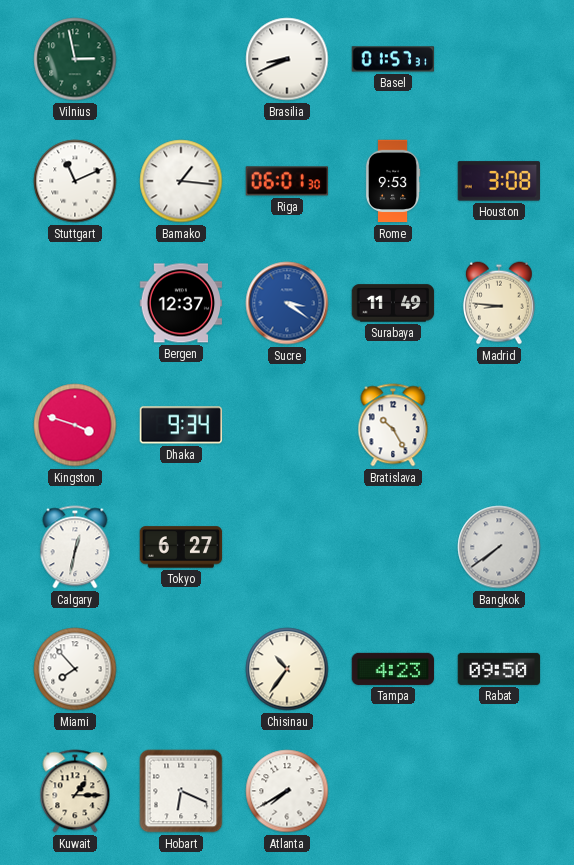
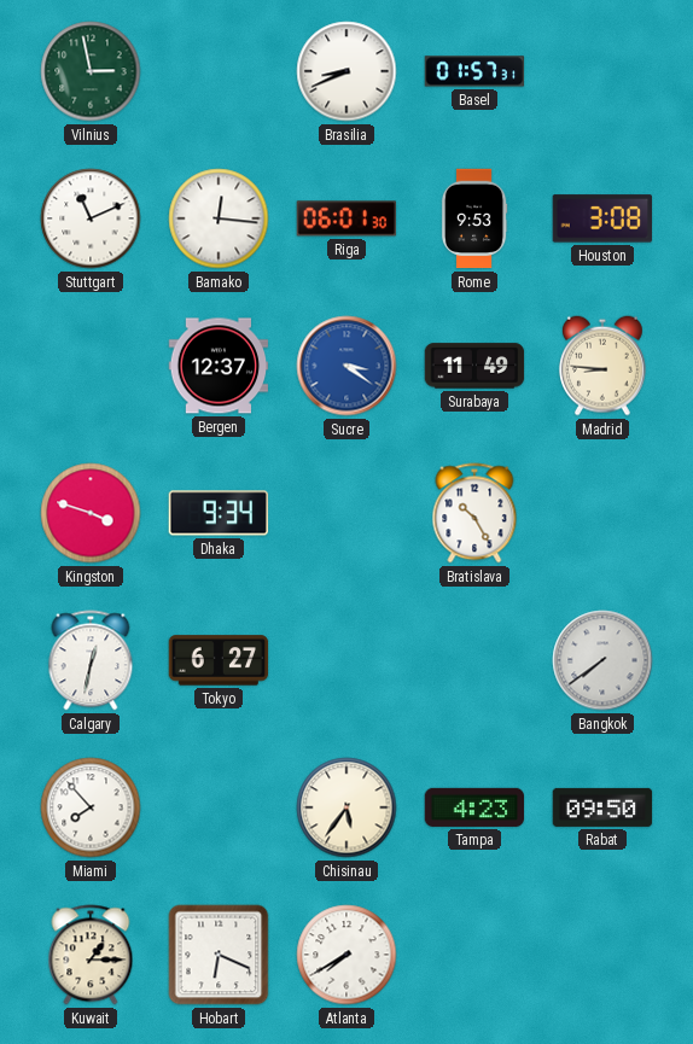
Bamako: 1:16 -> 12:16
Chisinau: 10:36 -> 5:36
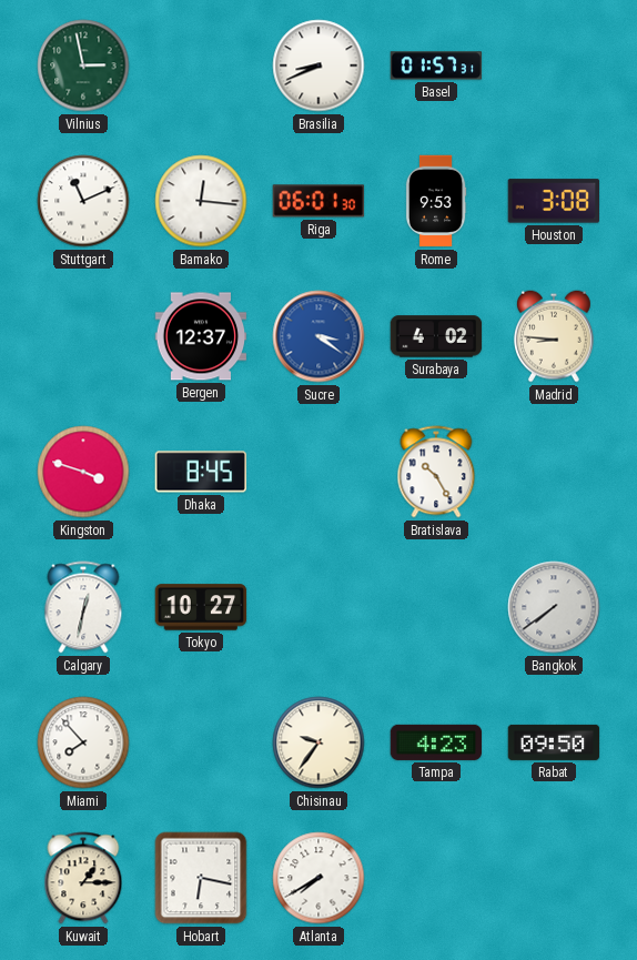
Surabaya: 11:49 -> 4:02
Dhaka: 9:34 -> 8:45
Tokyo: 6:27 -> 10:27
Chisinau: 5:36 -> 9:36
Hobart: 6:19 -> 6:17
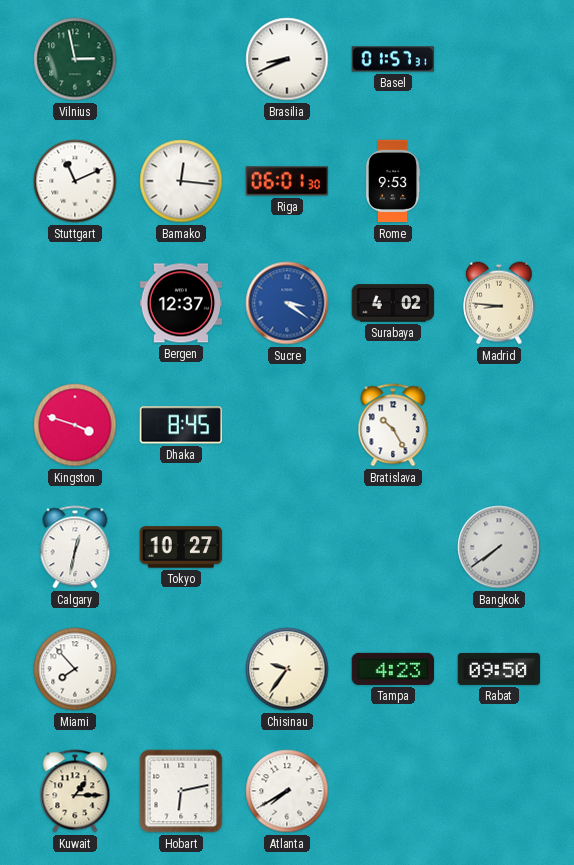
Houston: 3:08 -> none
Hobart: 6:17 -> 6:13
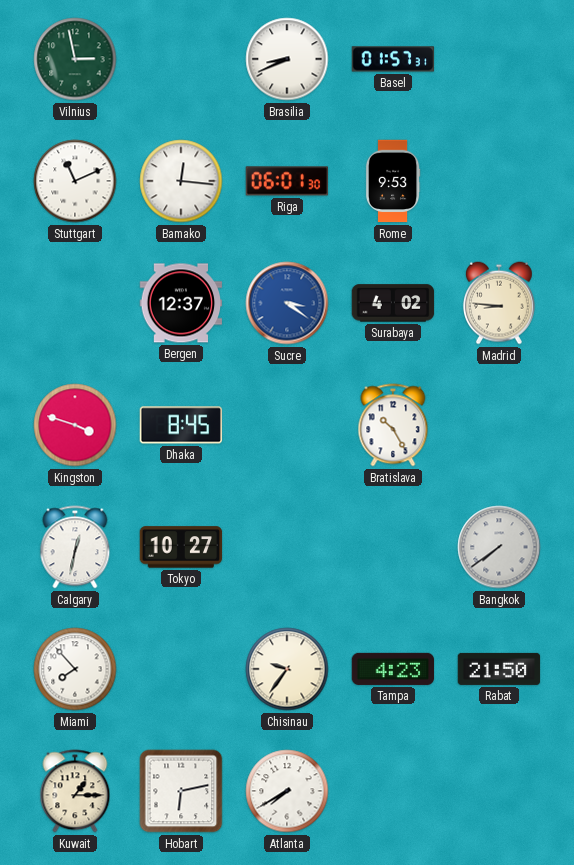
Rabat: 09:50 -> 21:50
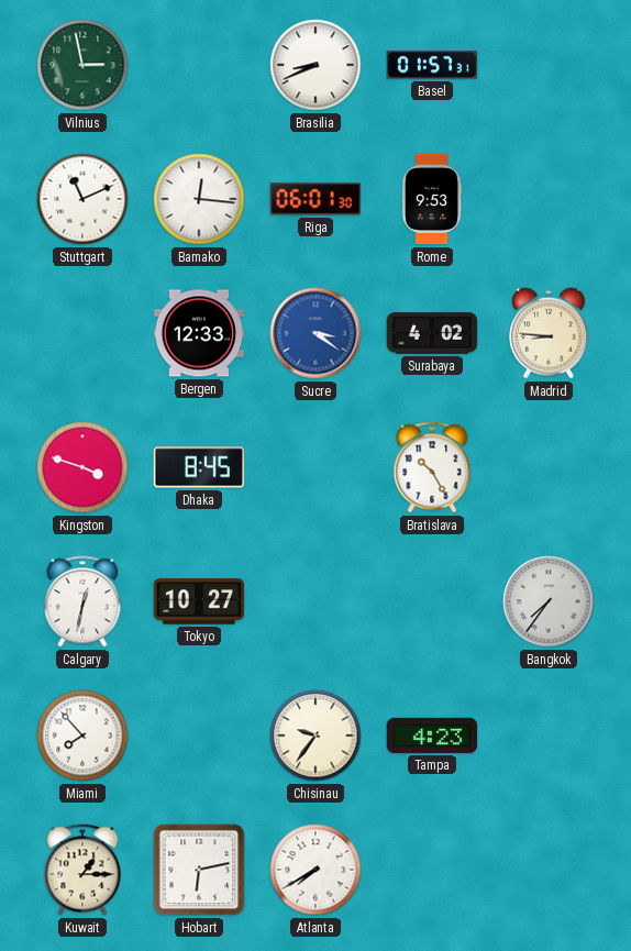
Bergen: 12:37 -> 12:33
Bangkok: 7:39 -> 7:36
Rabat: 21:50 -> none
